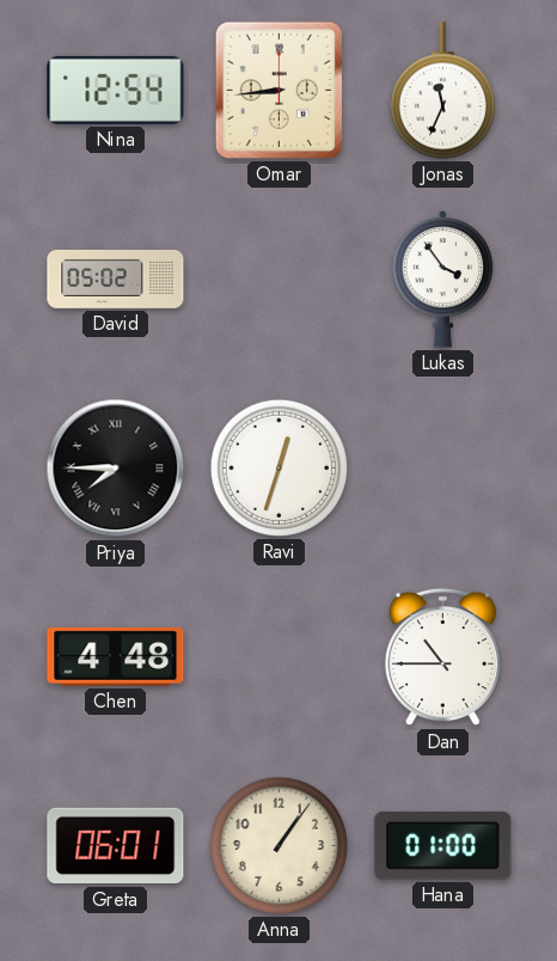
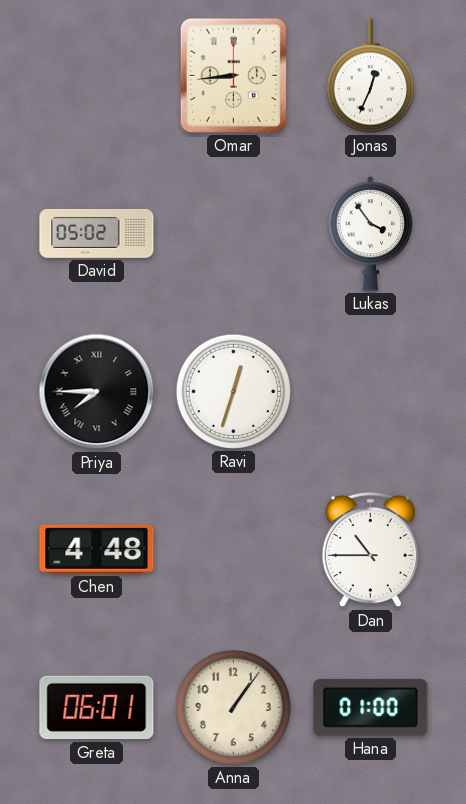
Nina: 12:54 -> none
Jonas: 11:34 -> 12:34
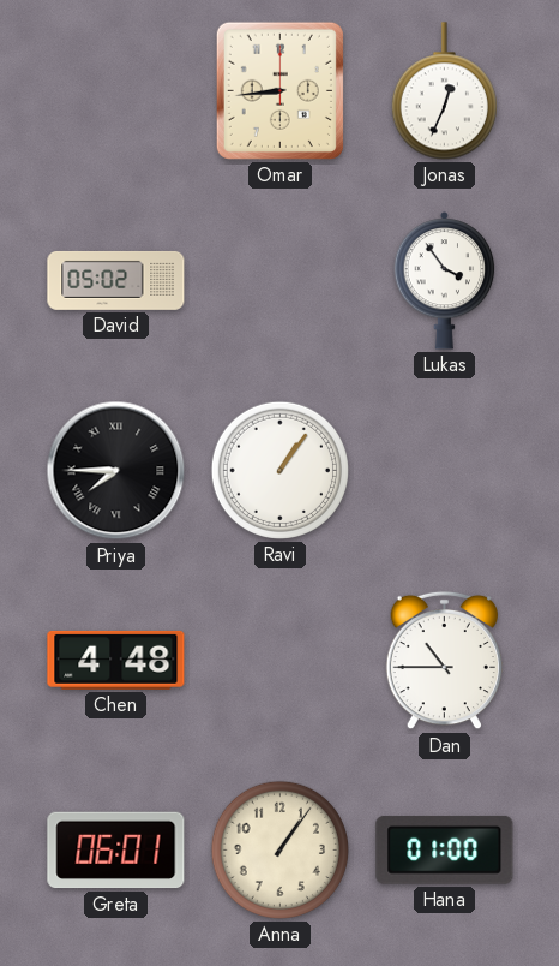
Ravi: 12:33 -> 1:06
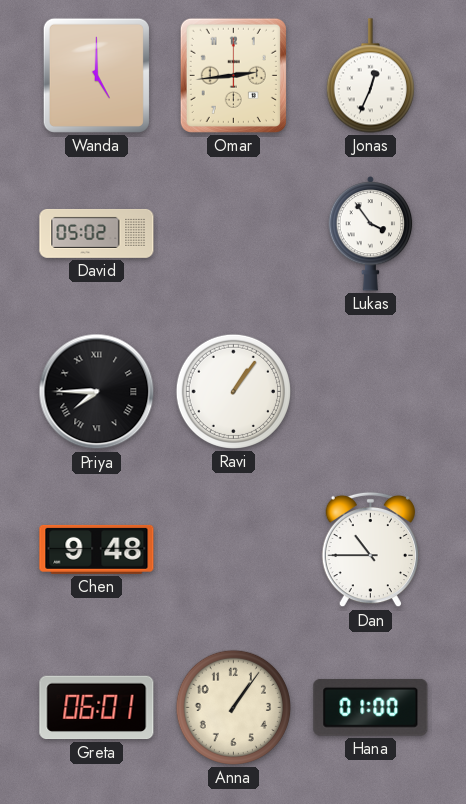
Wanda: none -> 5:00
Omar: 8:44 -> 2:44
Chen: 4:48 -> 9:48
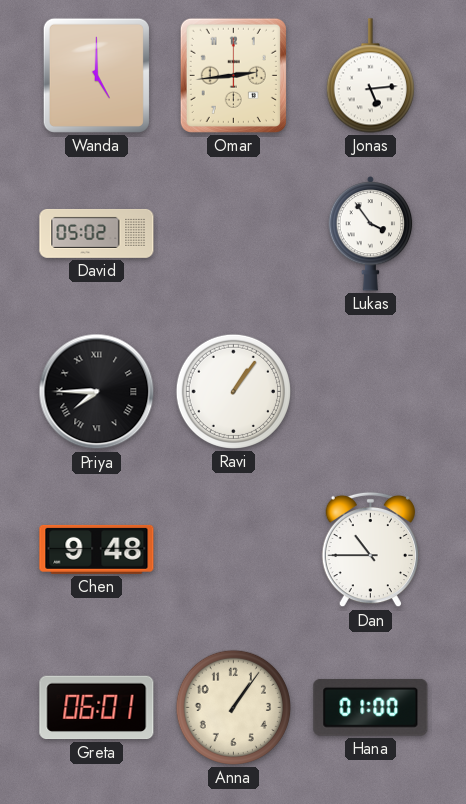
Jonas: 12:34 -> 5:14
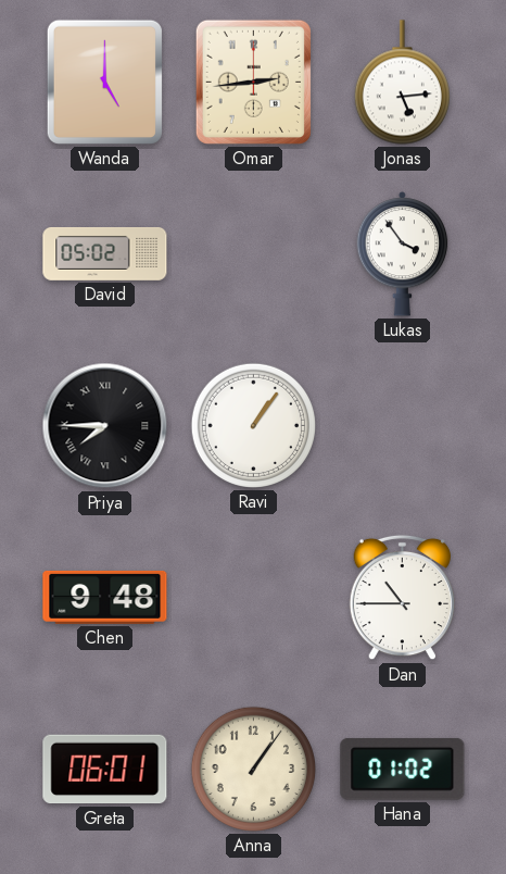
Hana: 01:00 -> 01:02
